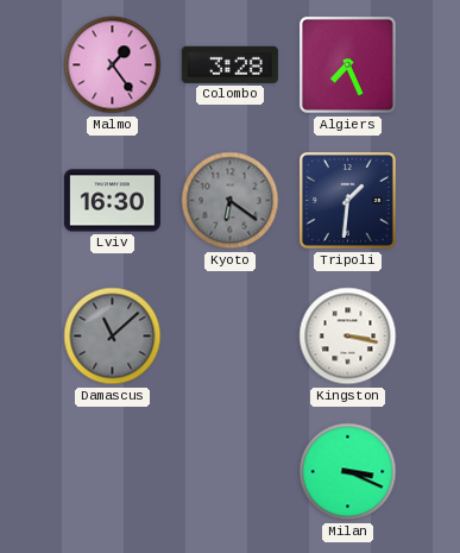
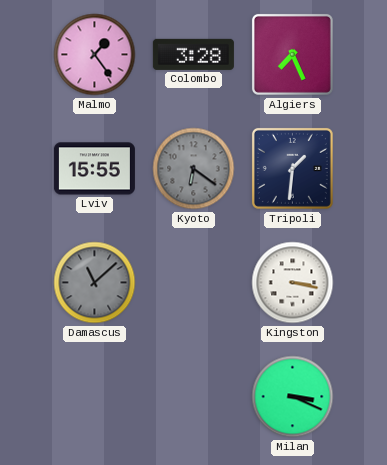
Lviv: 16:30 -> 15:55
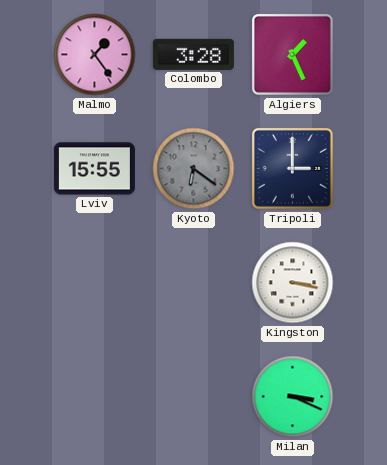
Algiers: 7:26 -> 1:26
Tripoli: 1:31 -> 3:00
Damascus: 11:08 -> none
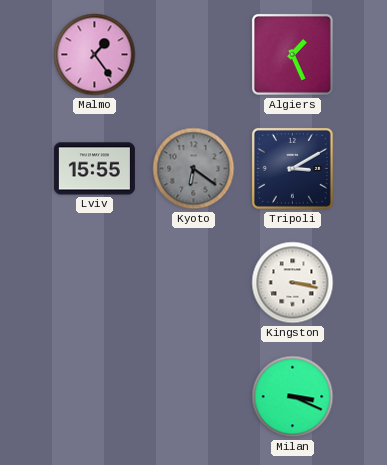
Colombo: 3:28 -> none
Tripoli: 3:00 -> 3:10
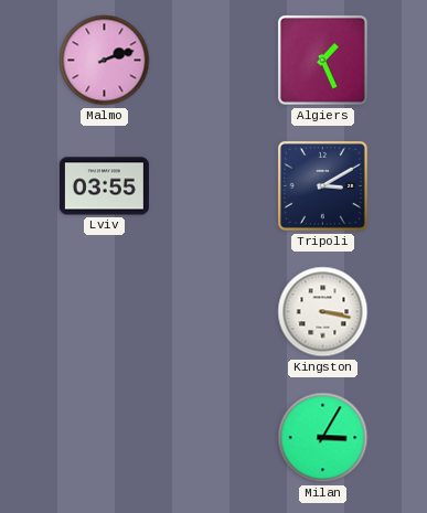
Malmo: 1:24 -> 2:12
Lviv: 15:55 -> 03:55
Kyoto: 6:21 -> none
Milan: 3:19 -> 3:05
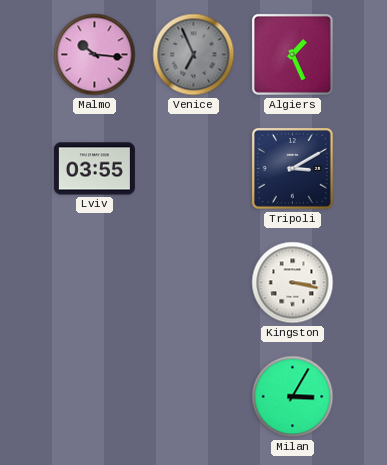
Malmo: 2:12 -> 10:16
Venice: none -> 6:56
